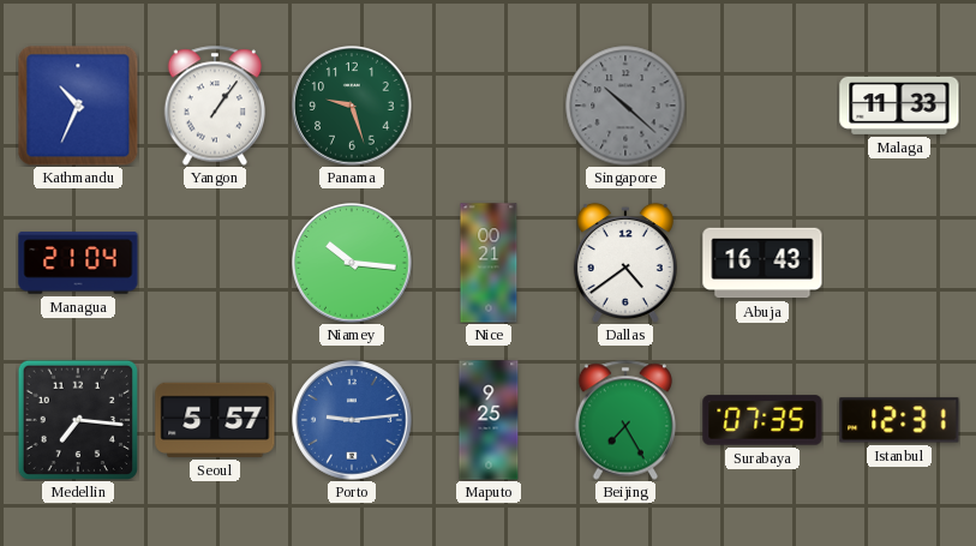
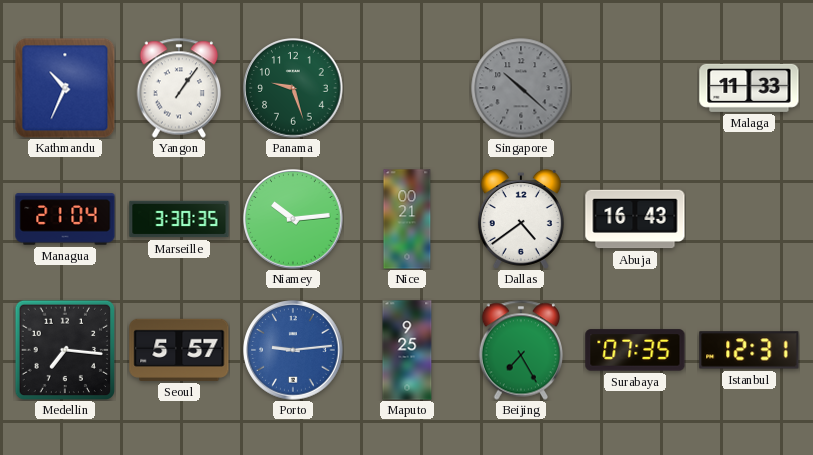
Marseille: none -> 3:30
Niamey: 10:16 -> 10:14
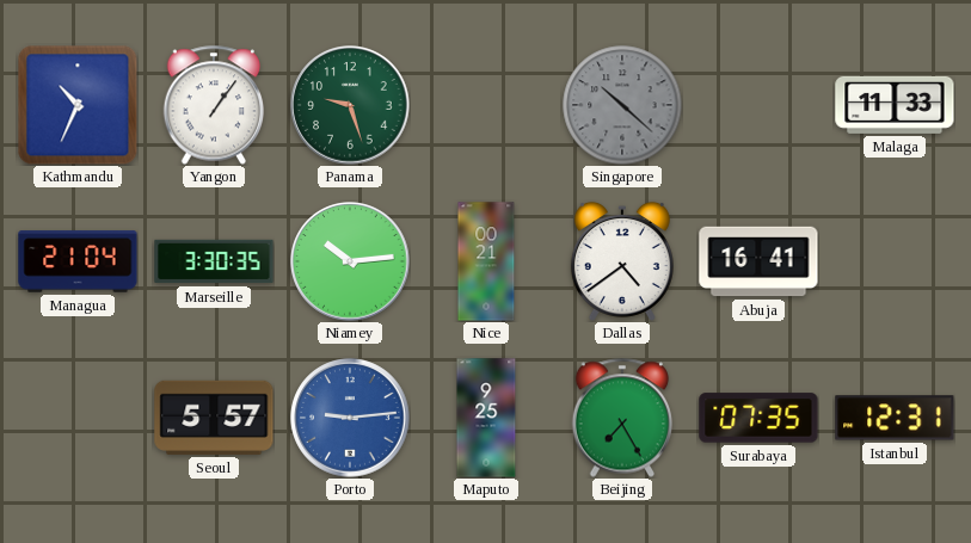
Abuja: 16:43 -> 16:41
Medellin: 7:16 -> none
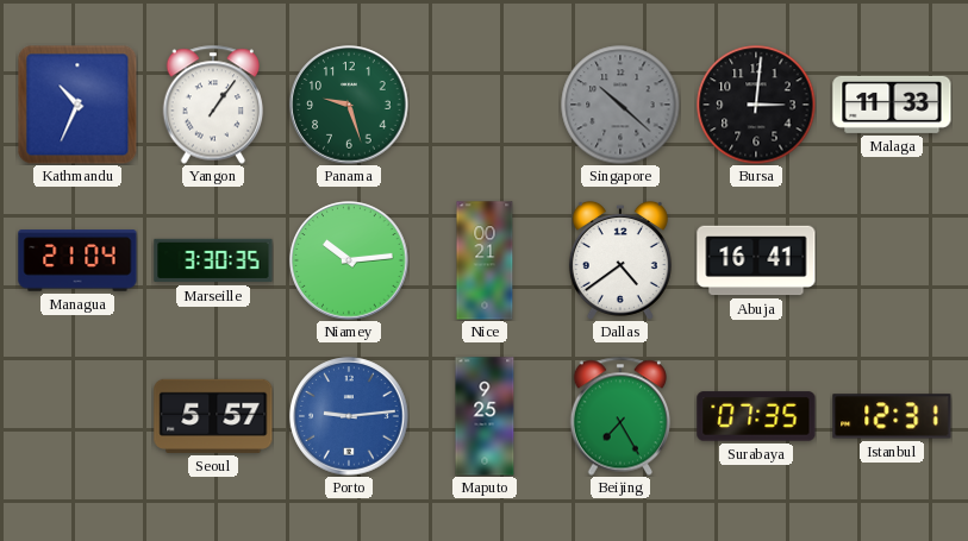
Bursa: none -> 3:01
